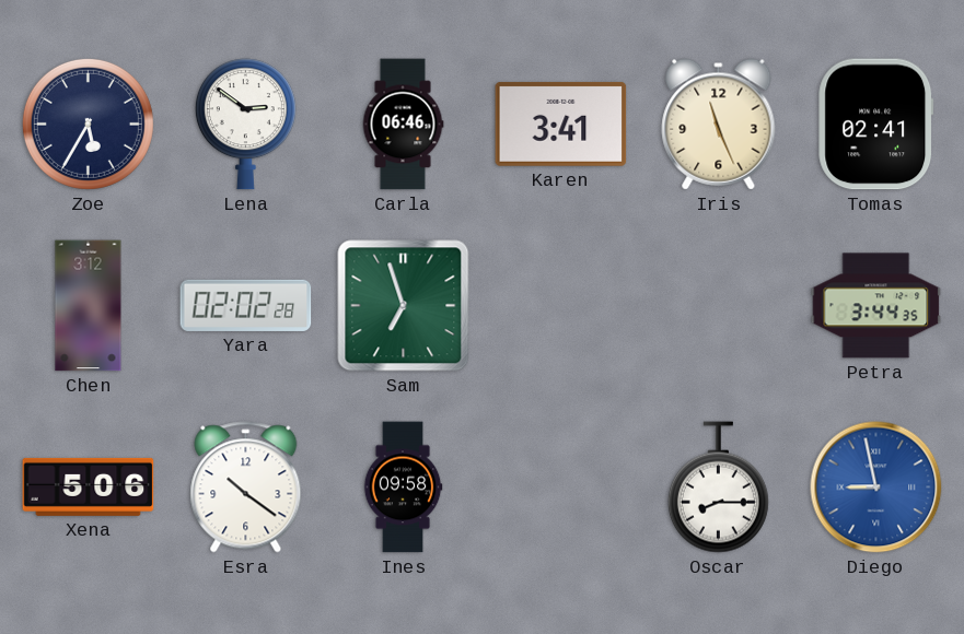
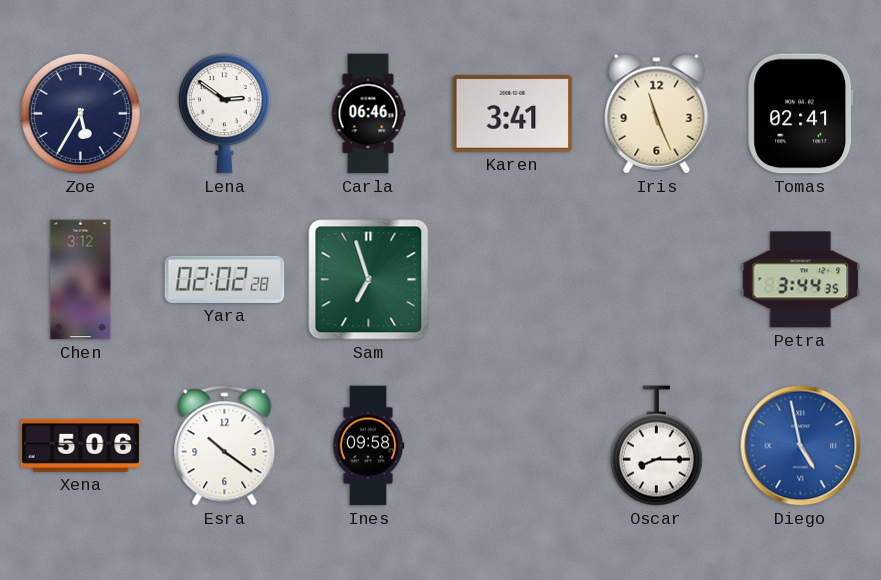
Diego: 8:58 -> 4:58
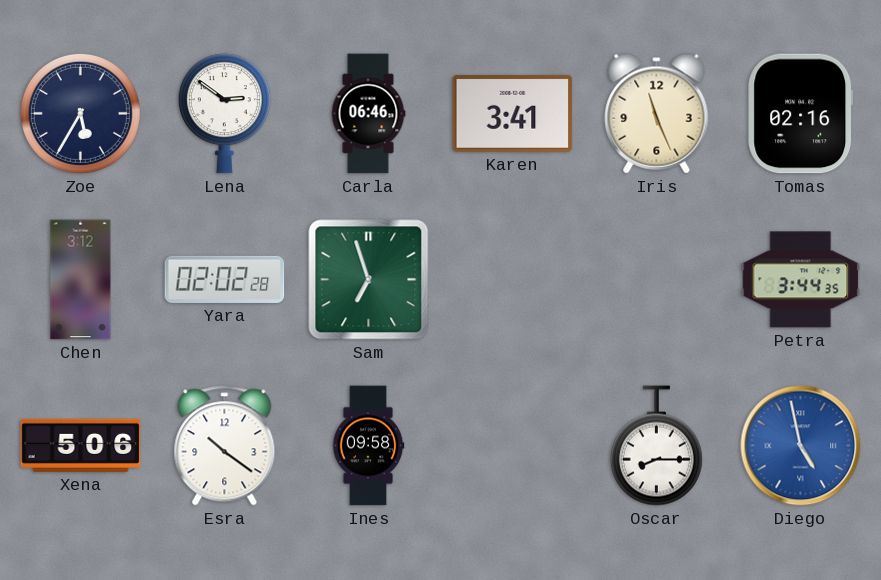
Tomas: 02:41 -> 02:16
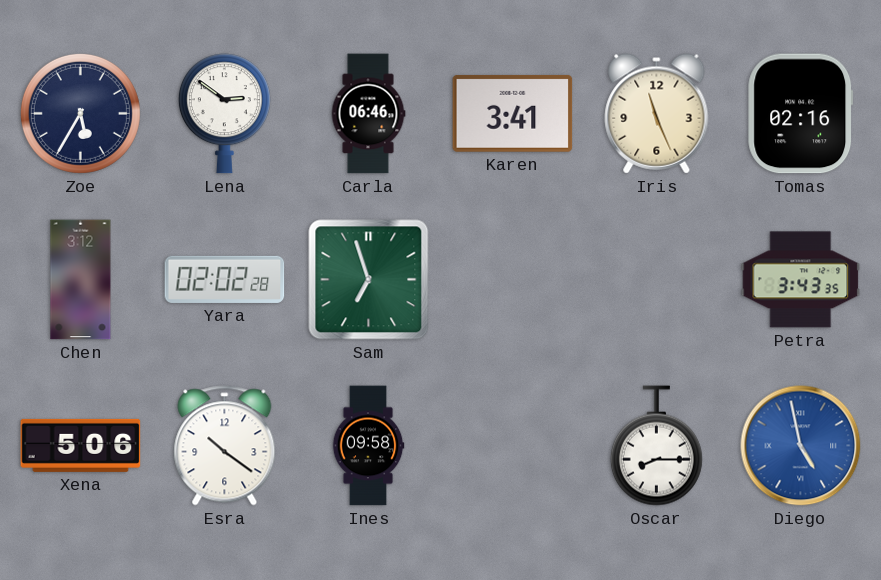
Petra: 3:44 -> 3:43
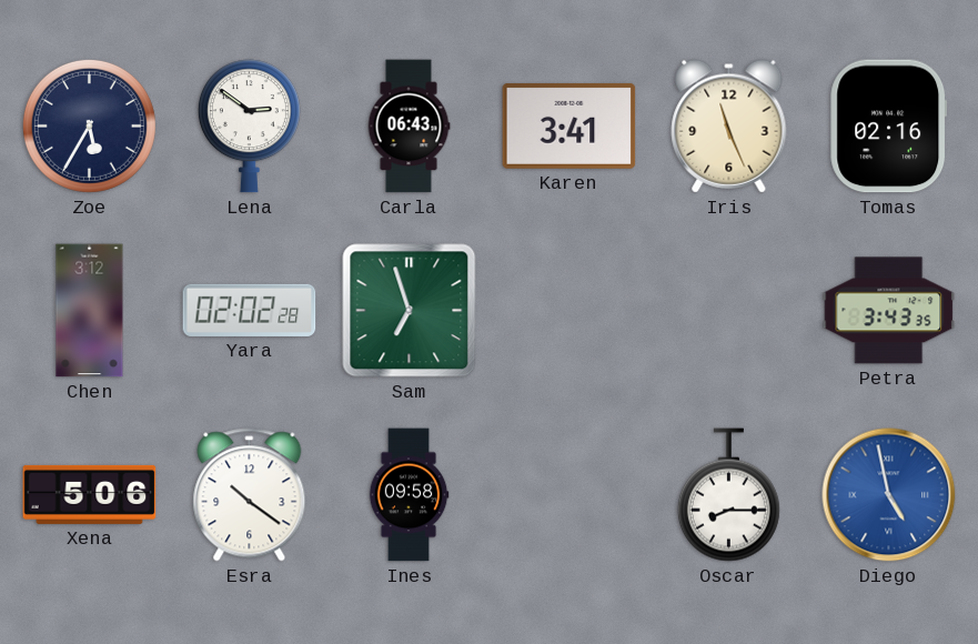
Carla: 06:46 -> 06:43
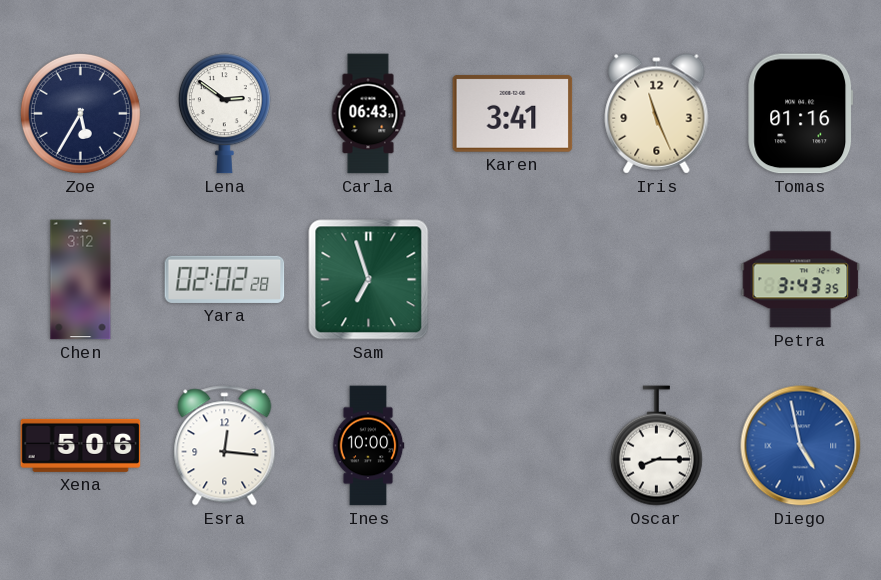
Tomas: 02:16 -> 01:16
Esra: 10:21 -> 12:16
Ines: 09:58 -> 10:00
